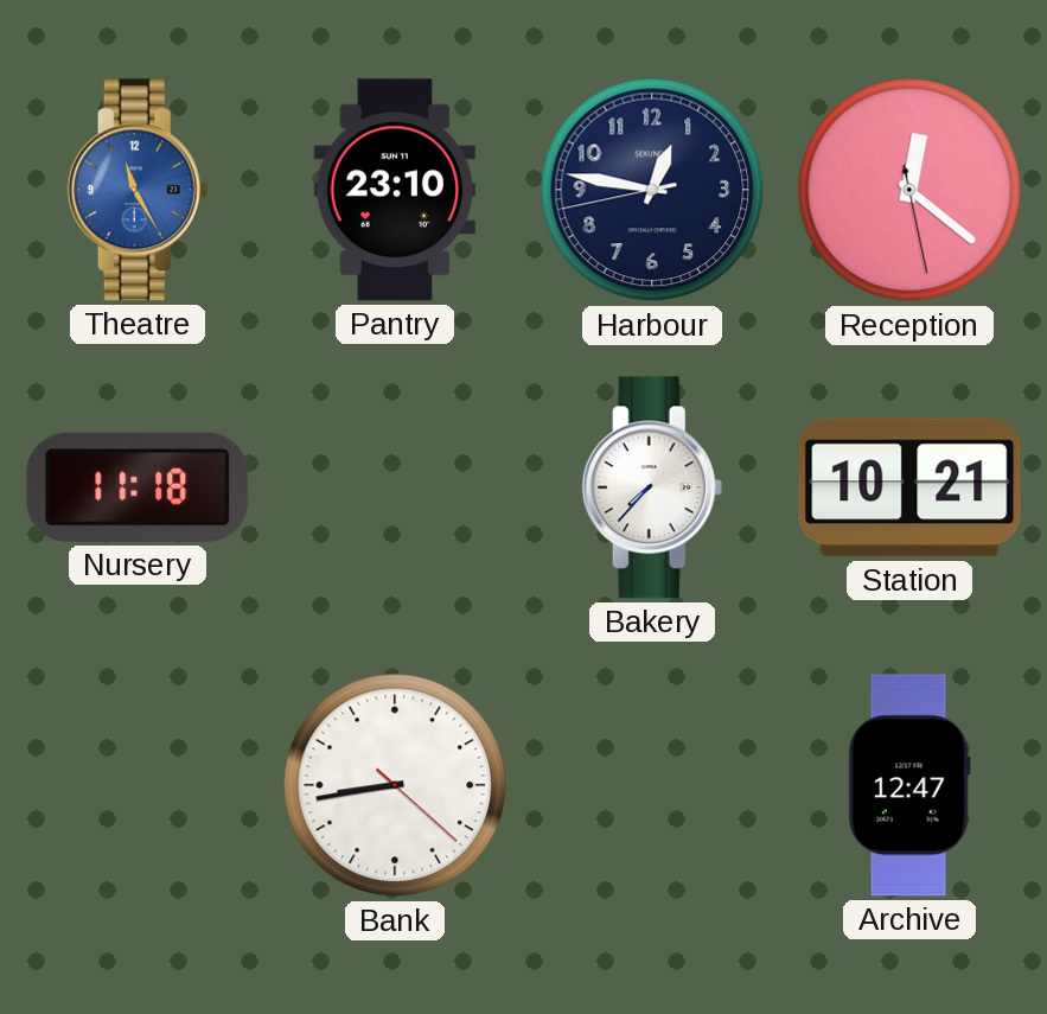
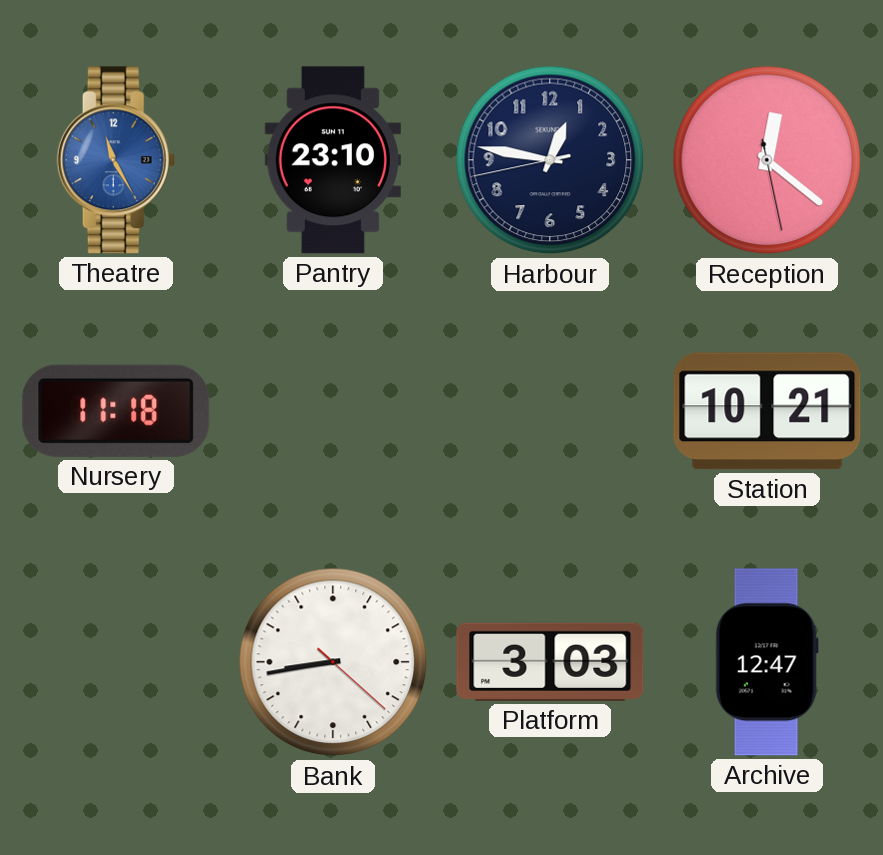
Bakery: 7:37 -> none
Platform: none -> 3:03
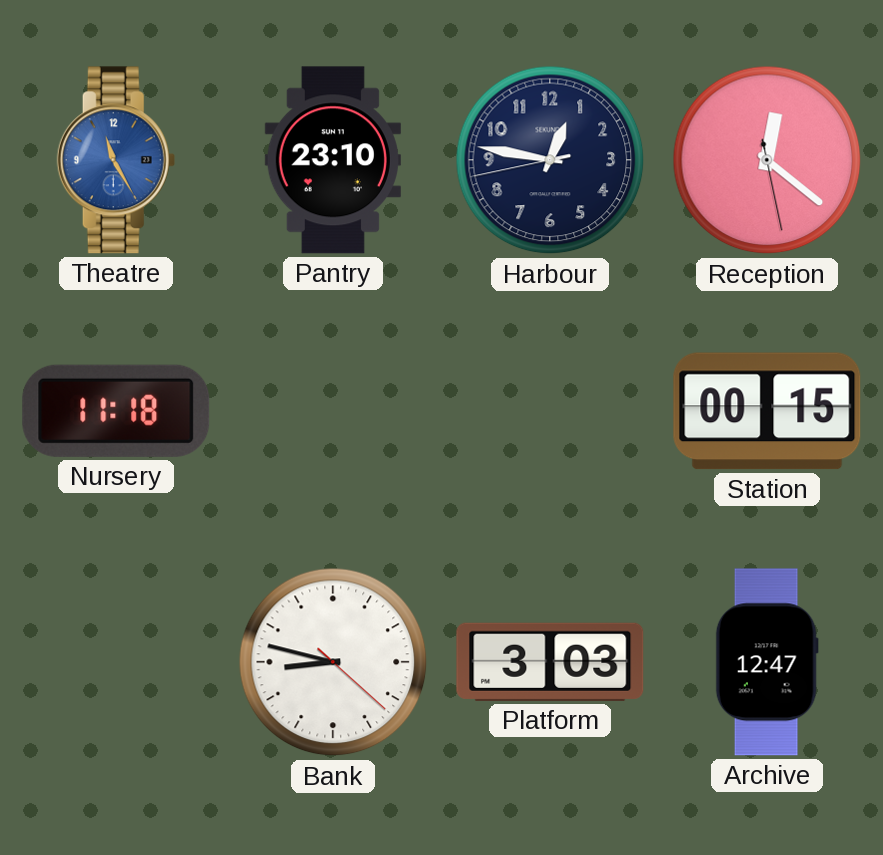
Station: 10:21 -> 00:15
Bank: 8:43 -> 8:47
